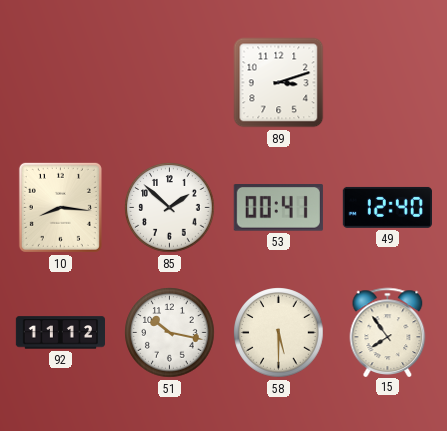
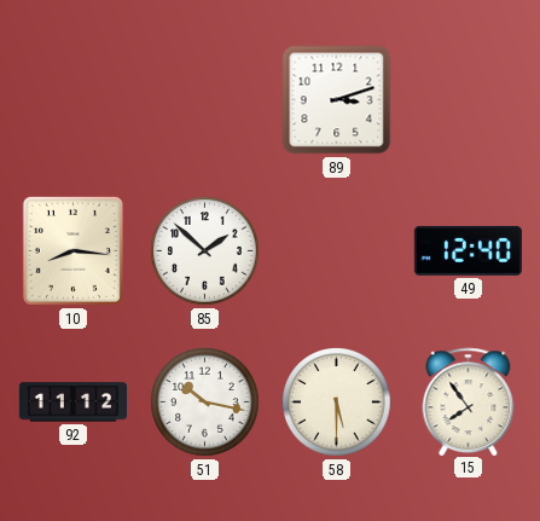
53: 00:41 -> none
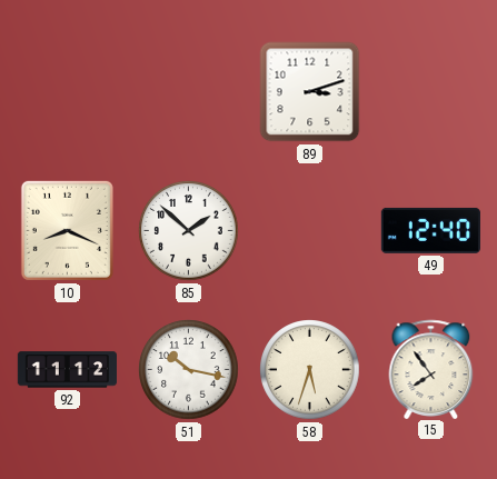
10: 8:16 -> 8:19
58: 5:30 -> 5:33
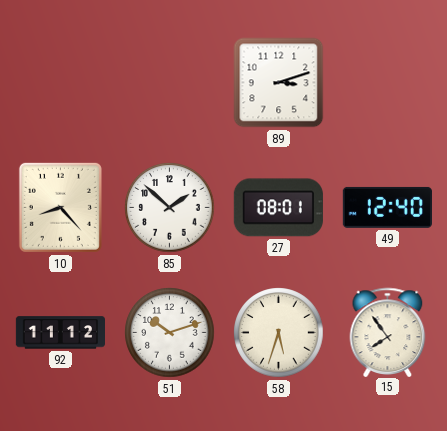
10: 8:19 -> 8:23
27: none -> 08:01
51: 10:17 -> 10:12
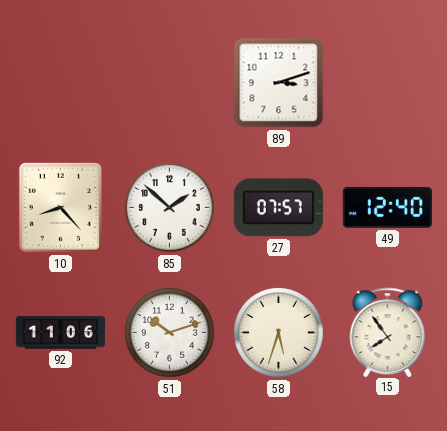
27: 08:01 -> 07:57
92: 11:12 -> 11:06
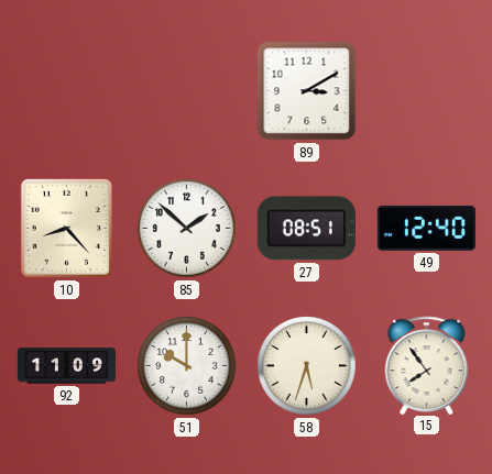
89: 3:12 -> 3:10
27: 07:57 -> 08:51
92: 11:06 -> 11:09
51: 10:12 -> 10:00
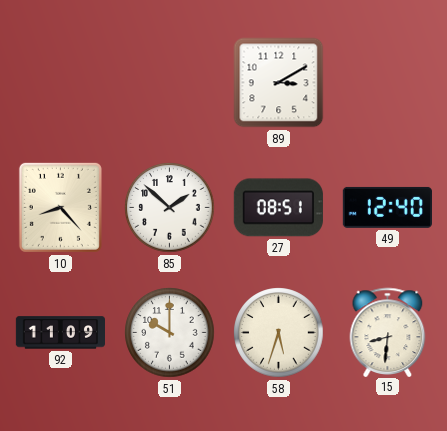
15: 7:54 -> 8:31
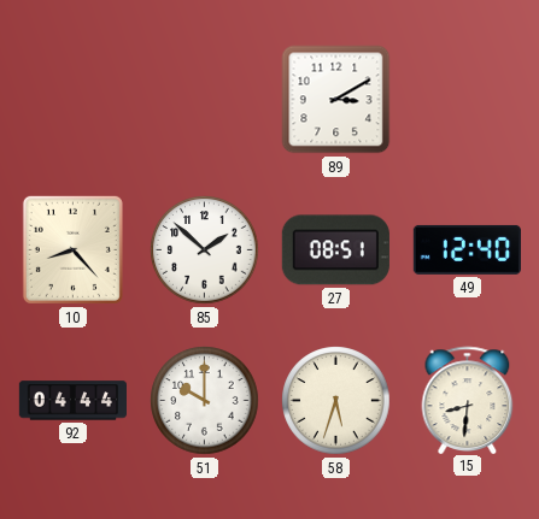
92: 11:09 -> 04:44
